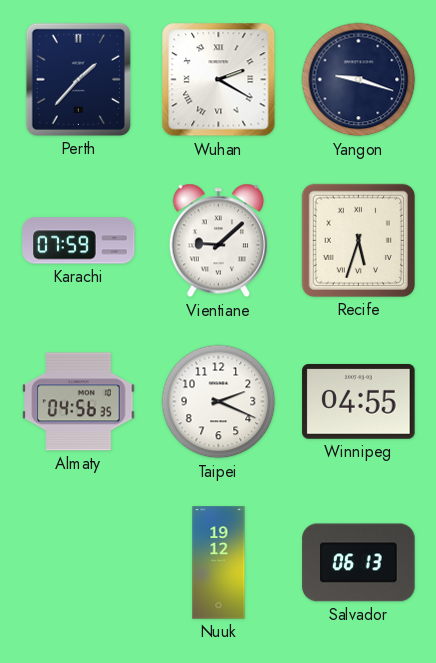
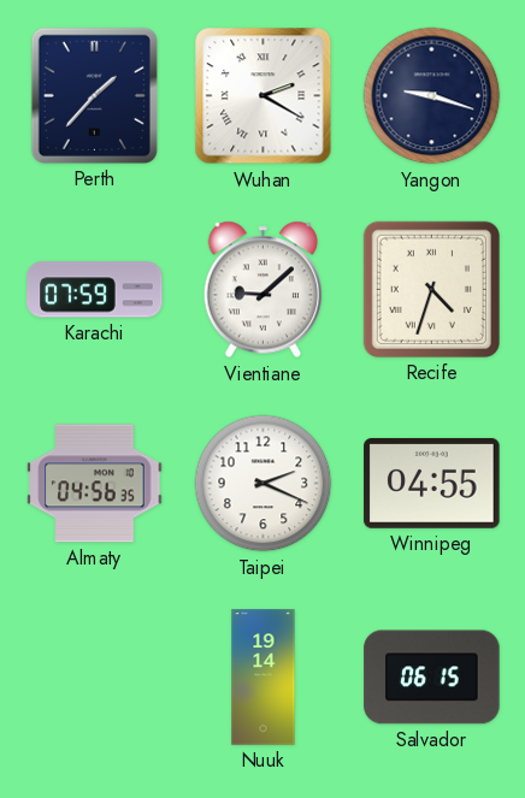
Recife: 5:33 -> 4:33
Nuuk: 19:12 -> 19:14
Salvador: 06:13 -> 06:15
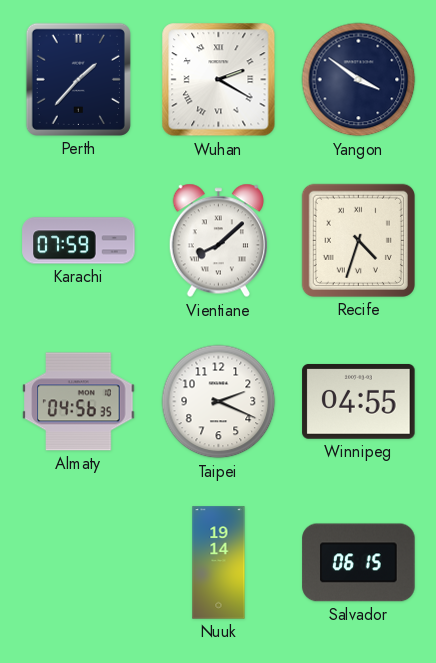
Yangon: 9:18 -> 3:51
Vientiane: 9:08 -> 8:08
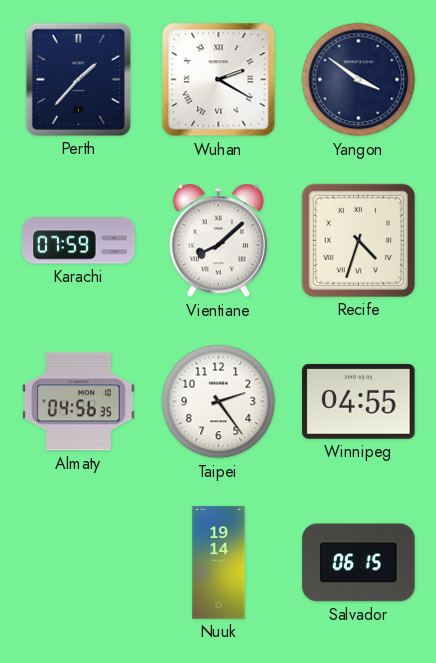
Taipei: 2:19 -> 2:24
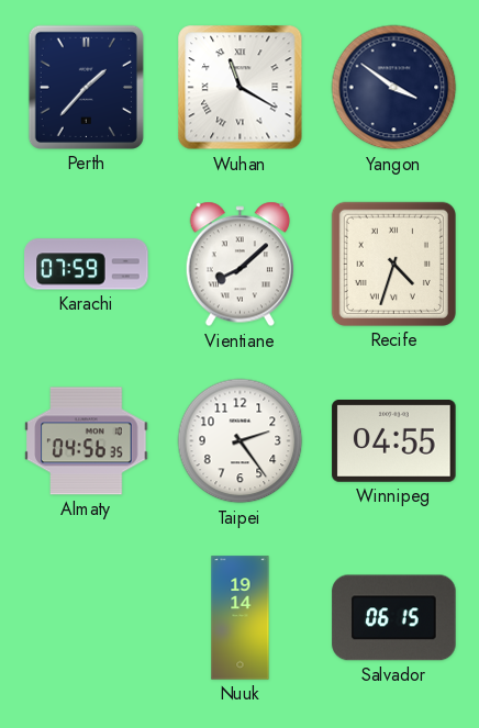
Wuhan: 2:20 -> 11:20
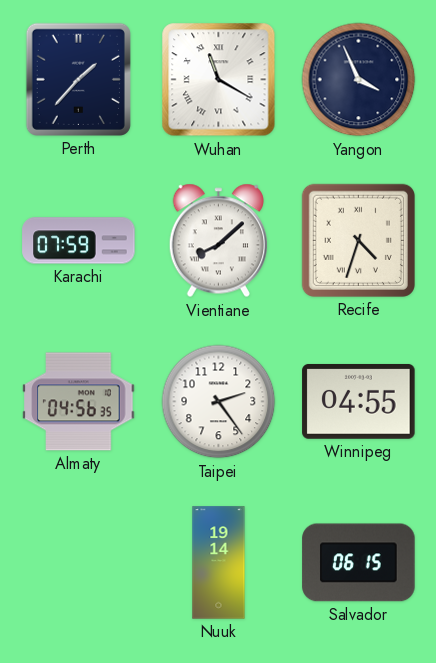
Yangon: 3:51 -> 3:56
